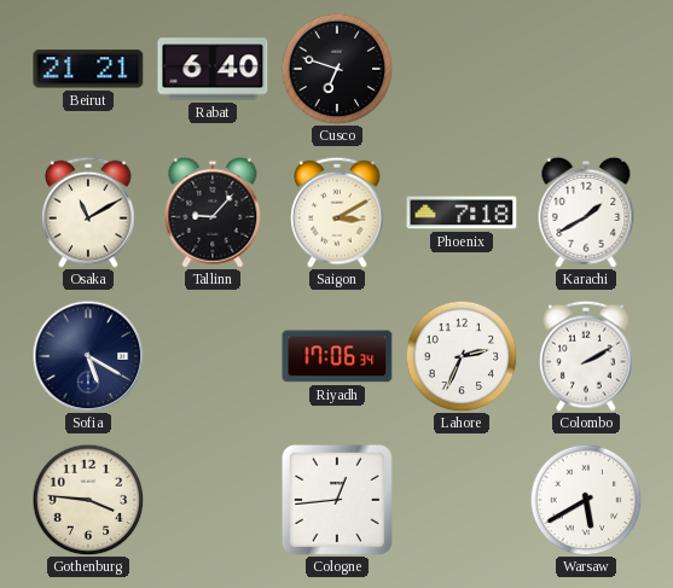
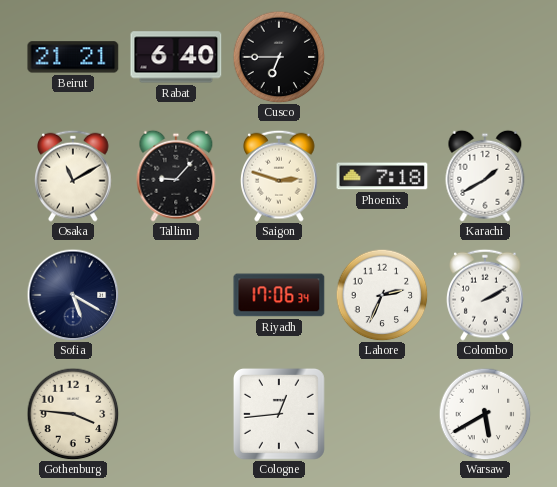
Cusco: 6:48 -> 6:45
Saigon: 3:10 -> 2:48
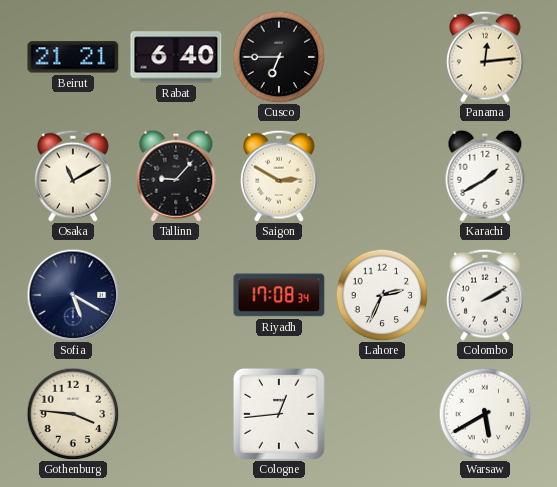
Panama: none -> 12:14
Saigon: 2:48 -> 2:50
Phoenix: 7:18 -> none
Riyadh: 17:06 -> 17:08
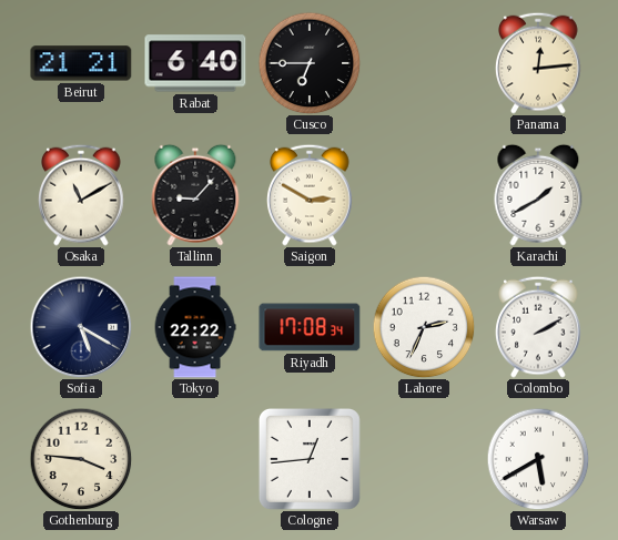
Tokyo: none -> 22:22
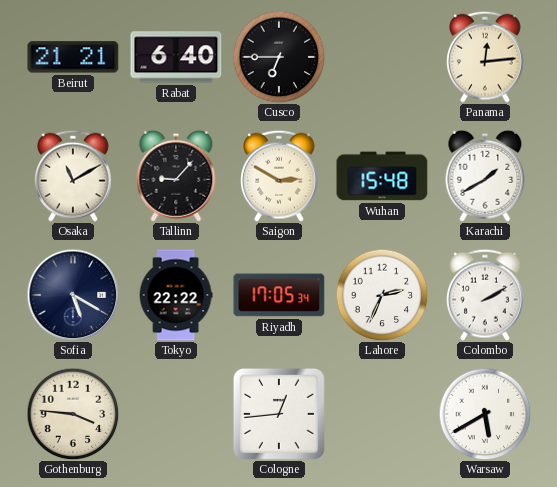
Wuhan: none -> 15:48
Riyadh: 17:08 -> 17:05
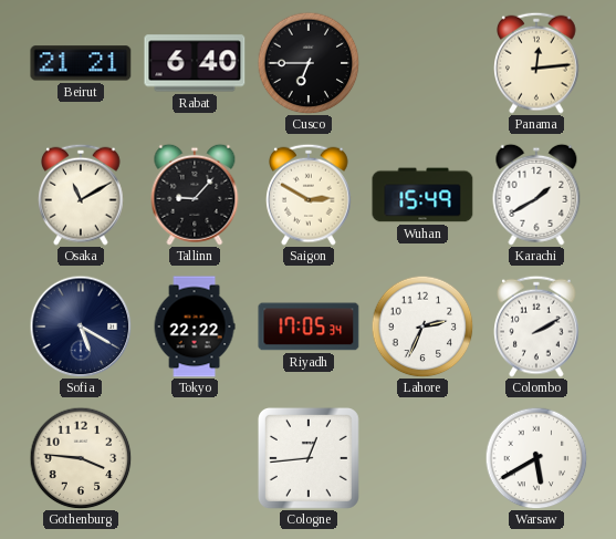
Wuhan: 15:48 -> 15:49
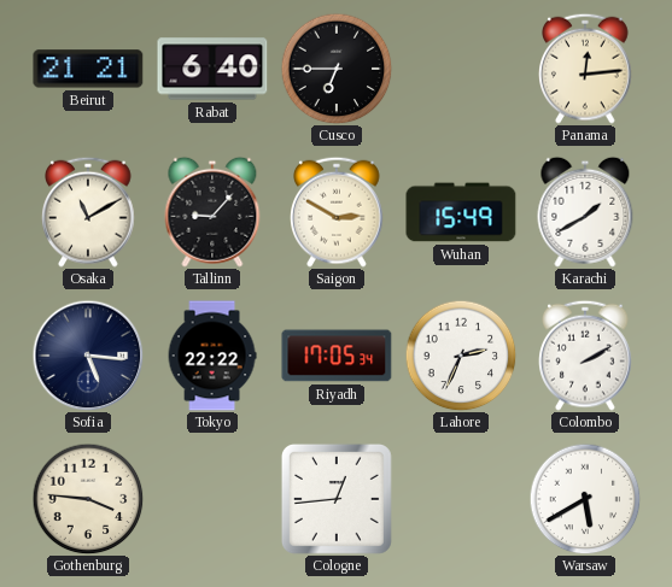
Sofia: 5:20 -> 5:16
